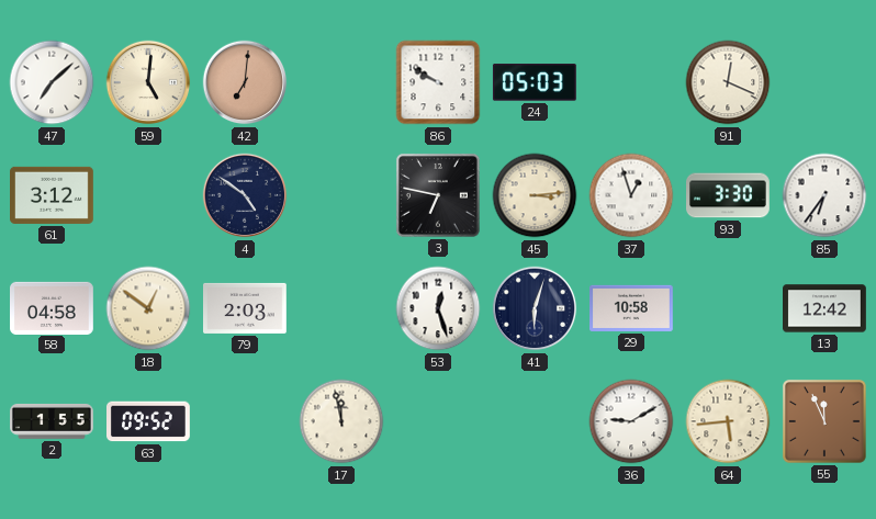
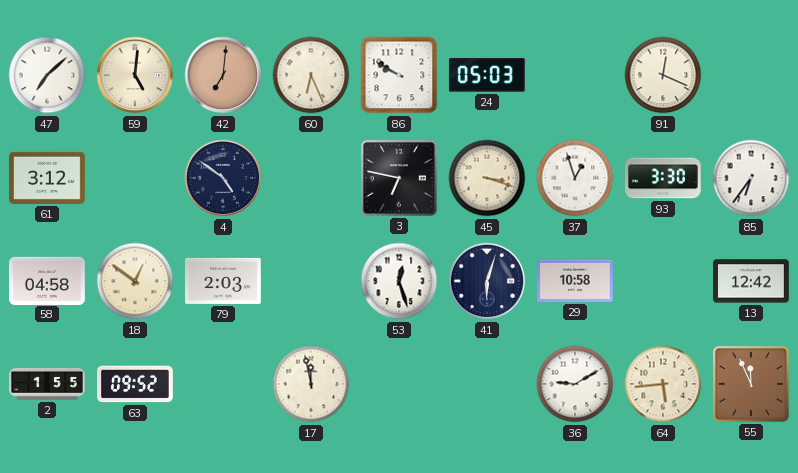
60: none -> 6:26
45: 3:14 -> 3:18
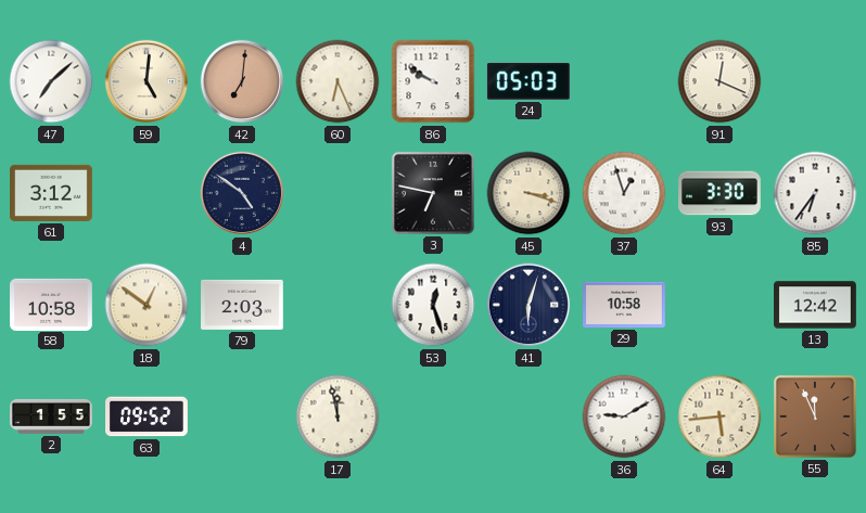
58: 04:58 -> 10:58
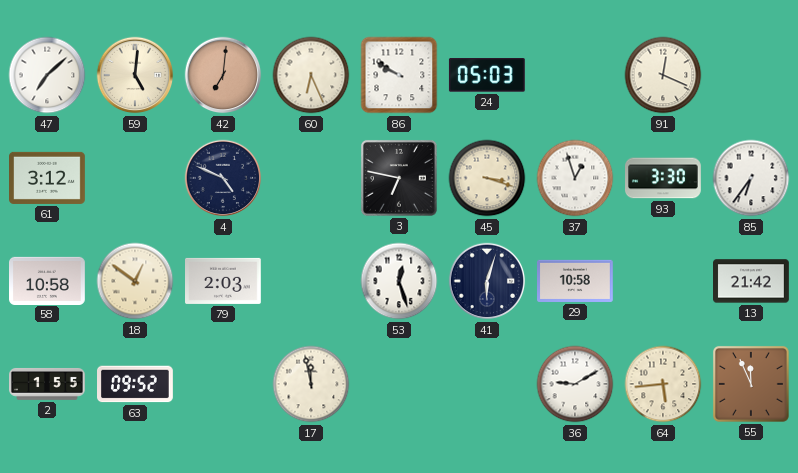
4: 4:51 -> 4:49
13: 12:42 -> 21:42
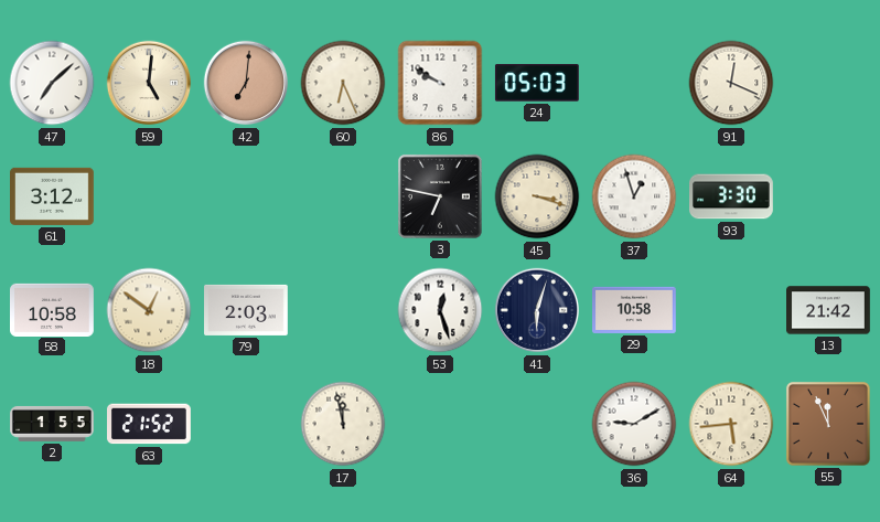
4: 4:49 -> none
85: 6:36 -> none
63: 09:52 -> 21:52
